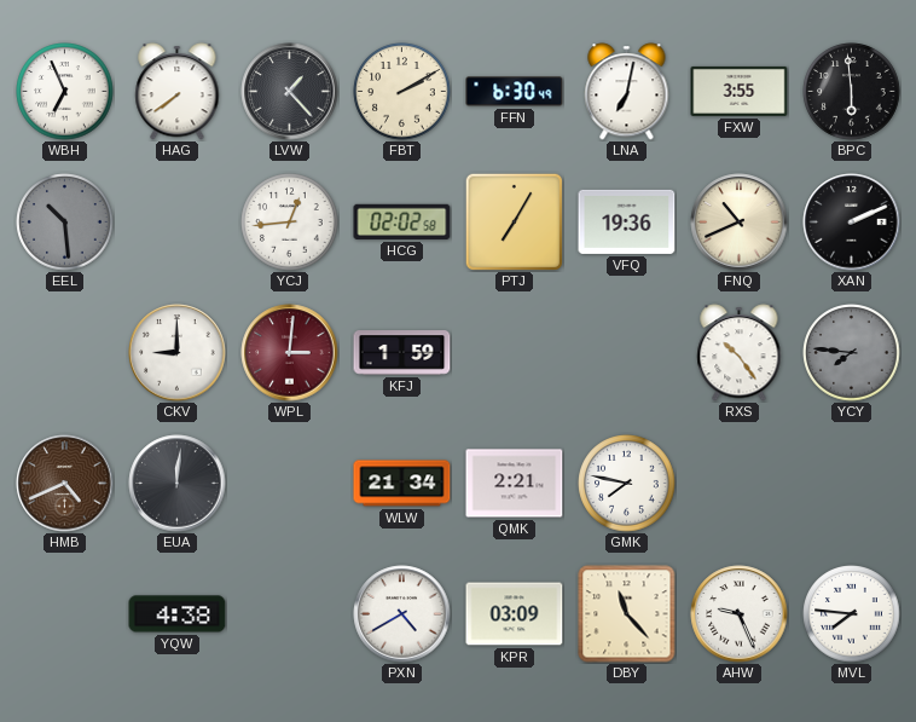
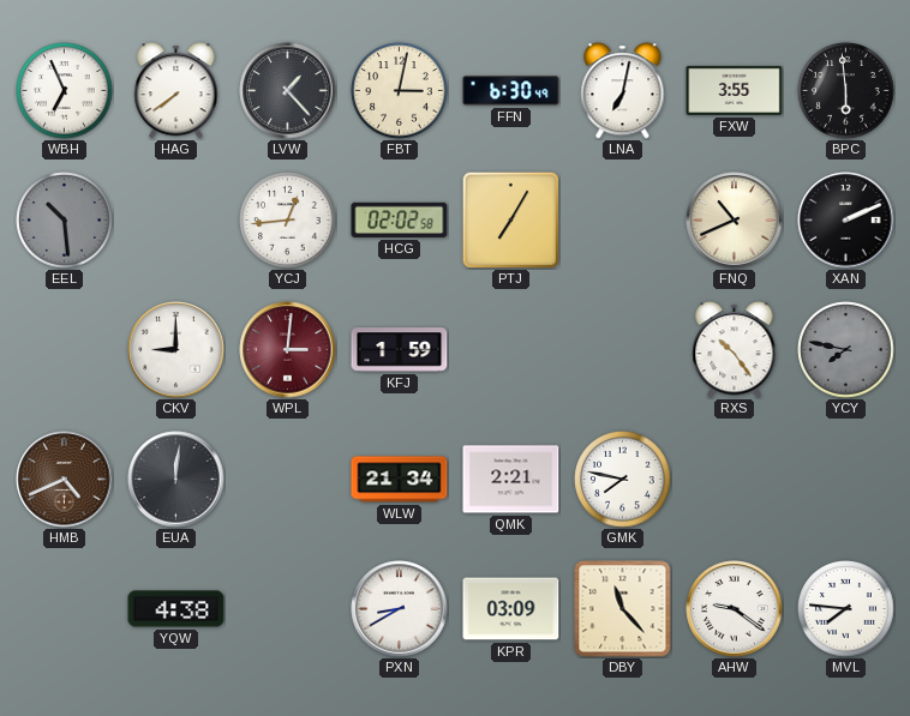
FBT: 2:10 -> 3:02
VFQ: 19:36 -> none
YCY: 7:46 -> 7:47
PXN: 4:40 -> 8:40
AHW: 9:26 -> 9:21
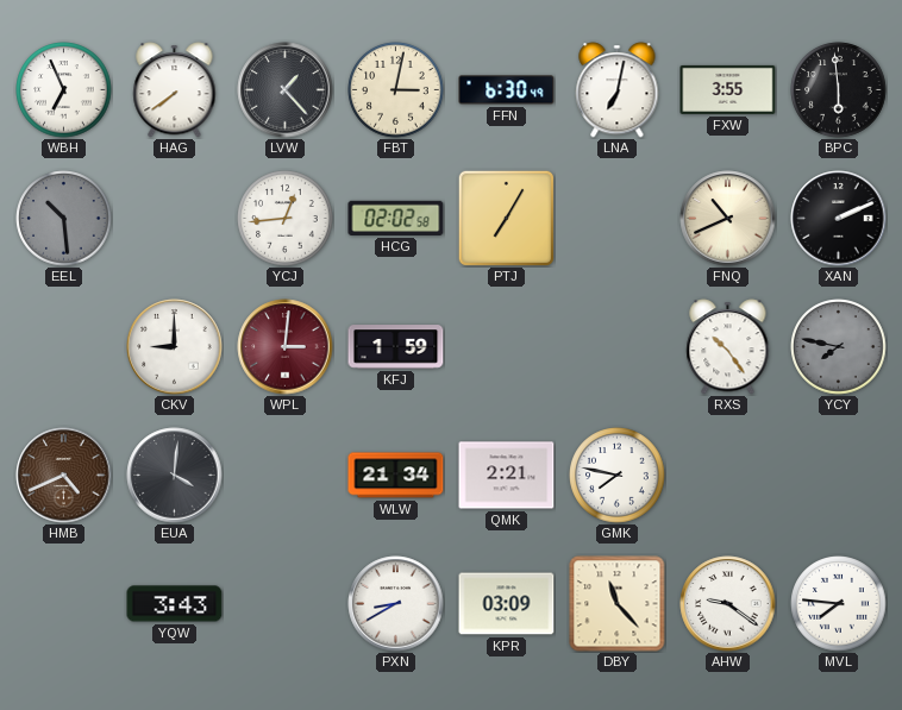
EUA: 12:01 -> 4:01
YQW: 4:38 -> 3:43
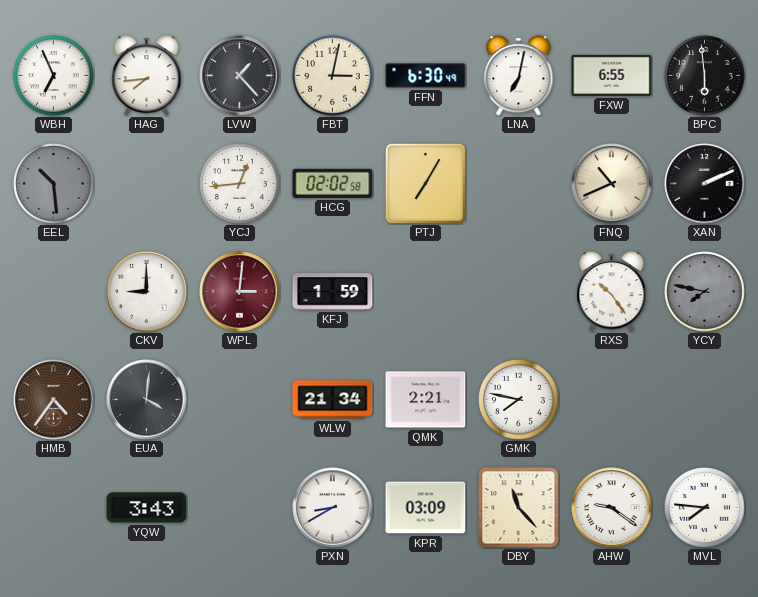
HAG: 7:39 -> 7:44
FXW: 3:55 -> 6:55
HMB: 4:41 -> 4:36
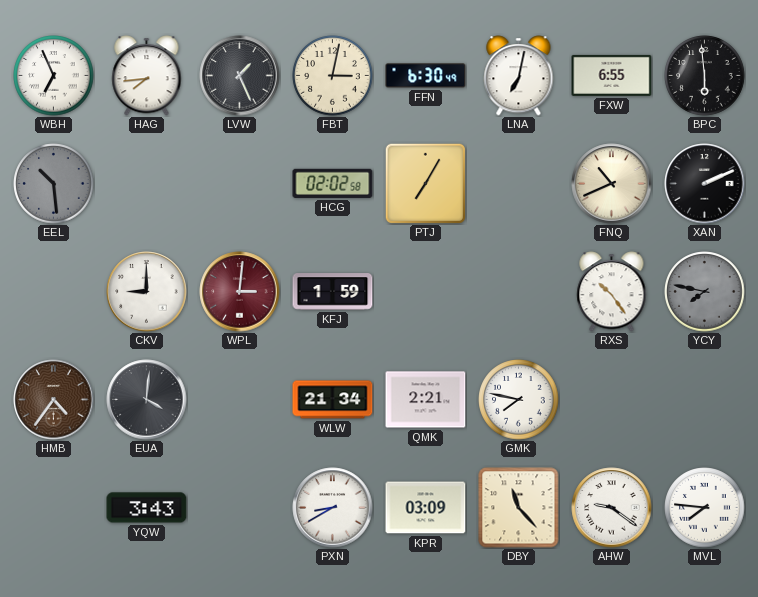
LVW: 1:23 -> 1:26
YCJ: 12:44 -> none
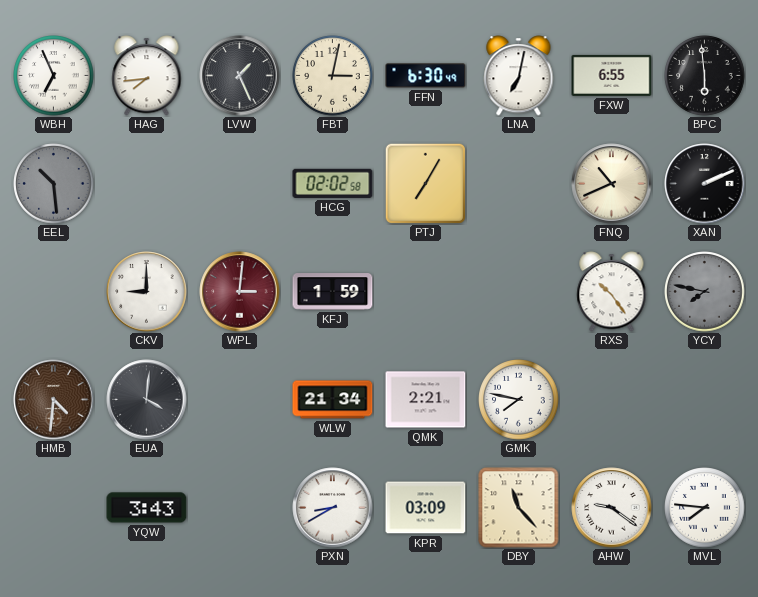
HMB: 4:36 -> 4:31
